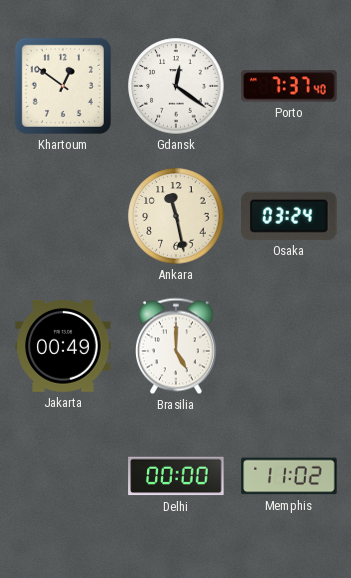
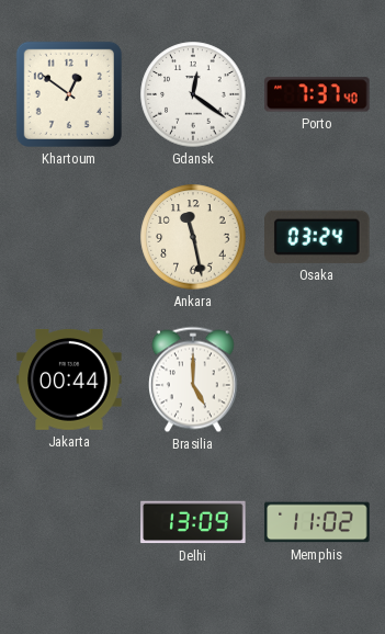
Jakarta: 00:49 -> 00:44
Delhi: 00:00 -> 13:09
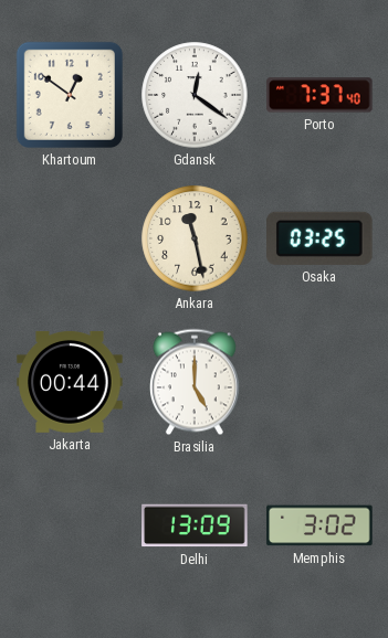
Osaka: 03:24 -> 03:25
Memphis: 11:02 -> 3:02
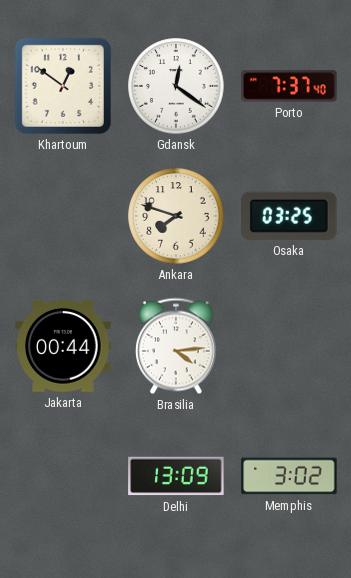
Ankara: 11:28 -> 7:48
Brasilia: 5:00 -> 4:14
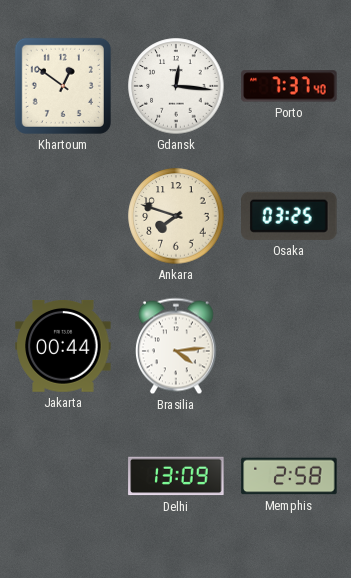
Gdansk: 12:21 -> 12:16
Memphis: 3:02 -> 2:58
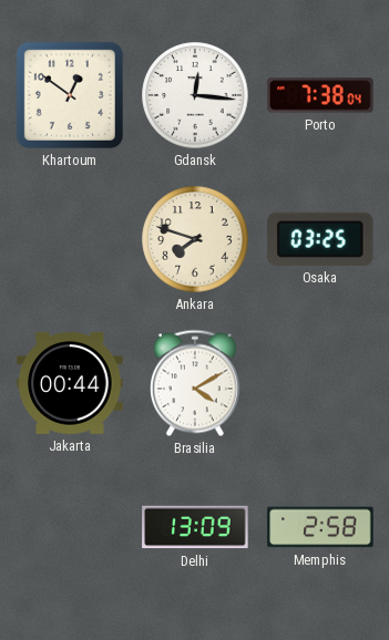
Porto: 7:37 -> 7:38
Brasilia: 4:14 -> 4:10
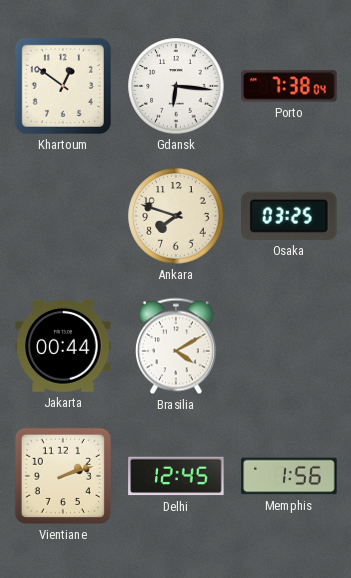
Gdansk: 12:16 -> 6:16
Vientiane: none -> 2:12
Delhi: 13:09 -> 12:45
Memphis: 2:58 -> 1:56
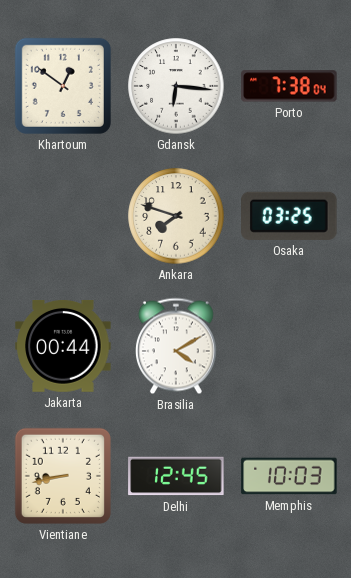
Vientiane: 2:12 -> 8:43
Memphis: 1:56 -> 10:03
